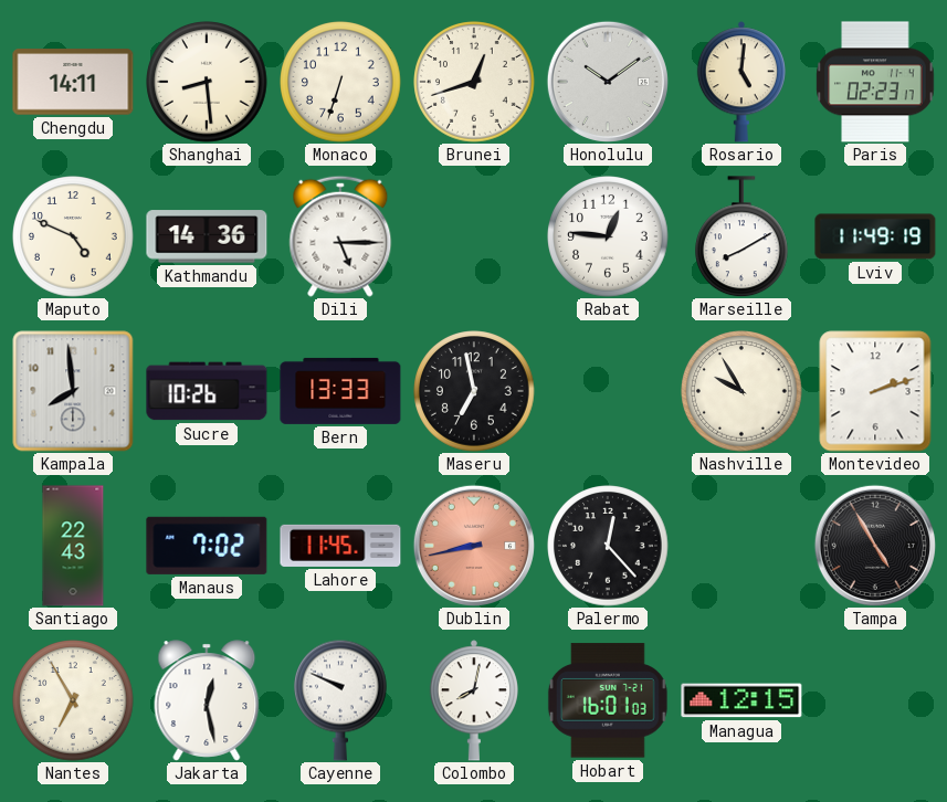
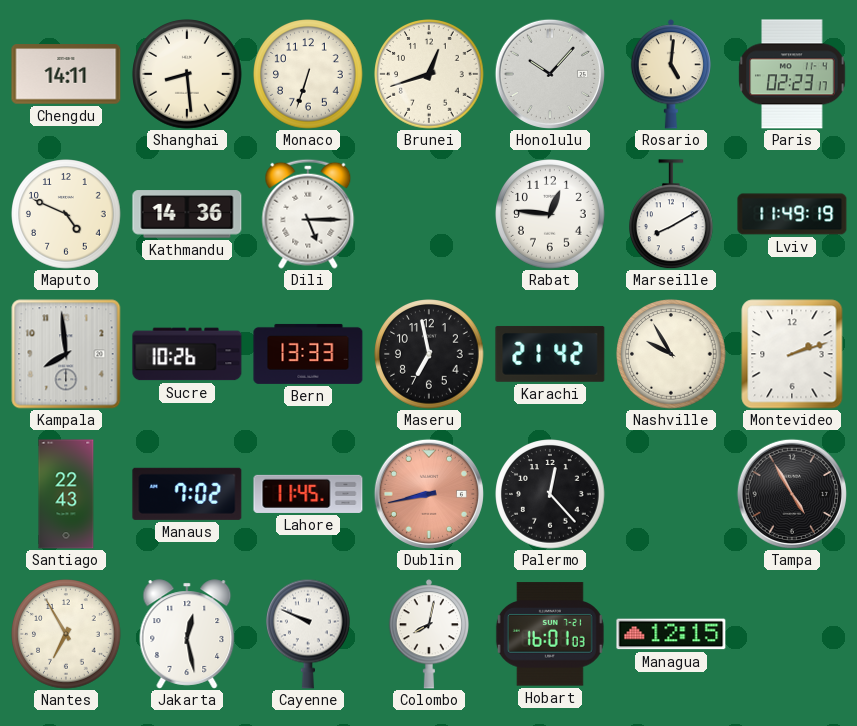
Honolulu: 10:09 -> 10:07
Karachi: none -> 21:42
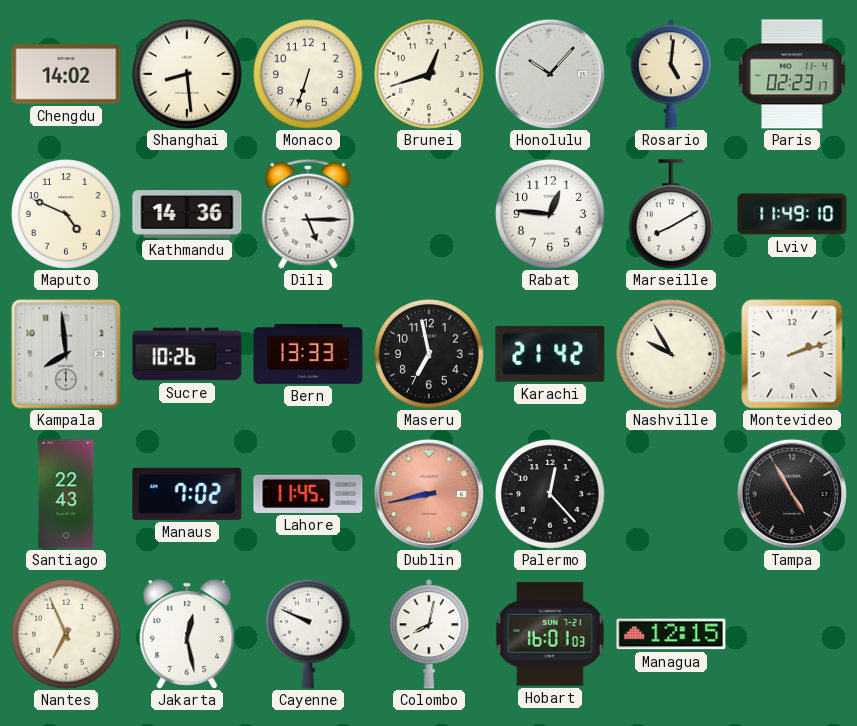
Chengdu: 14:11 -> 14:02
Lviv: 11:49:19 -> 11:49:10
Nantes: 6:55 -> 6:56
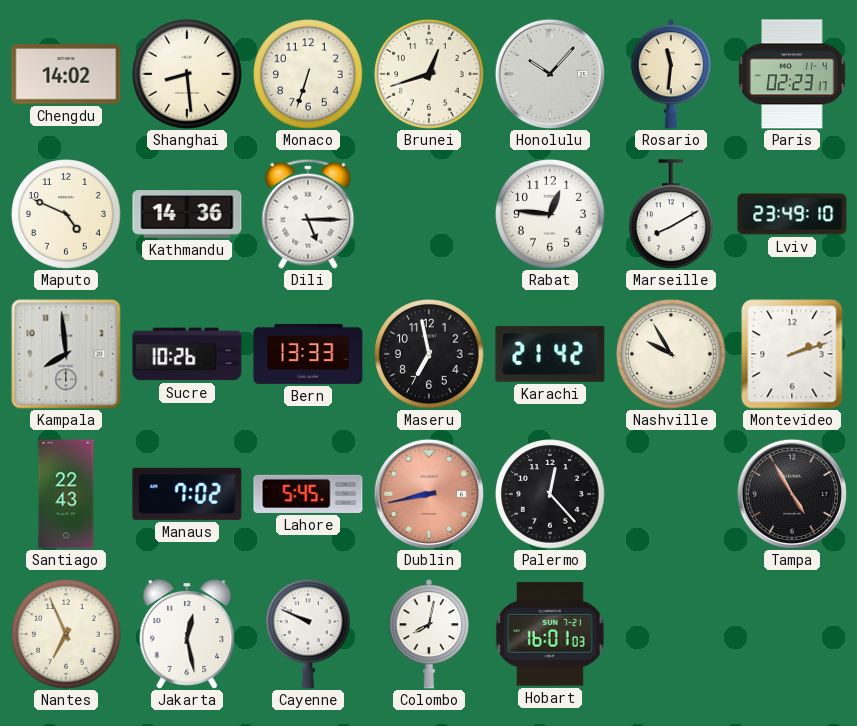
Rosario: 5:01 -> 11:31
Lviv: 11:49 -> 23:49
Lahore: 11:45 -> 5:45
Managua: 12:15 -> none
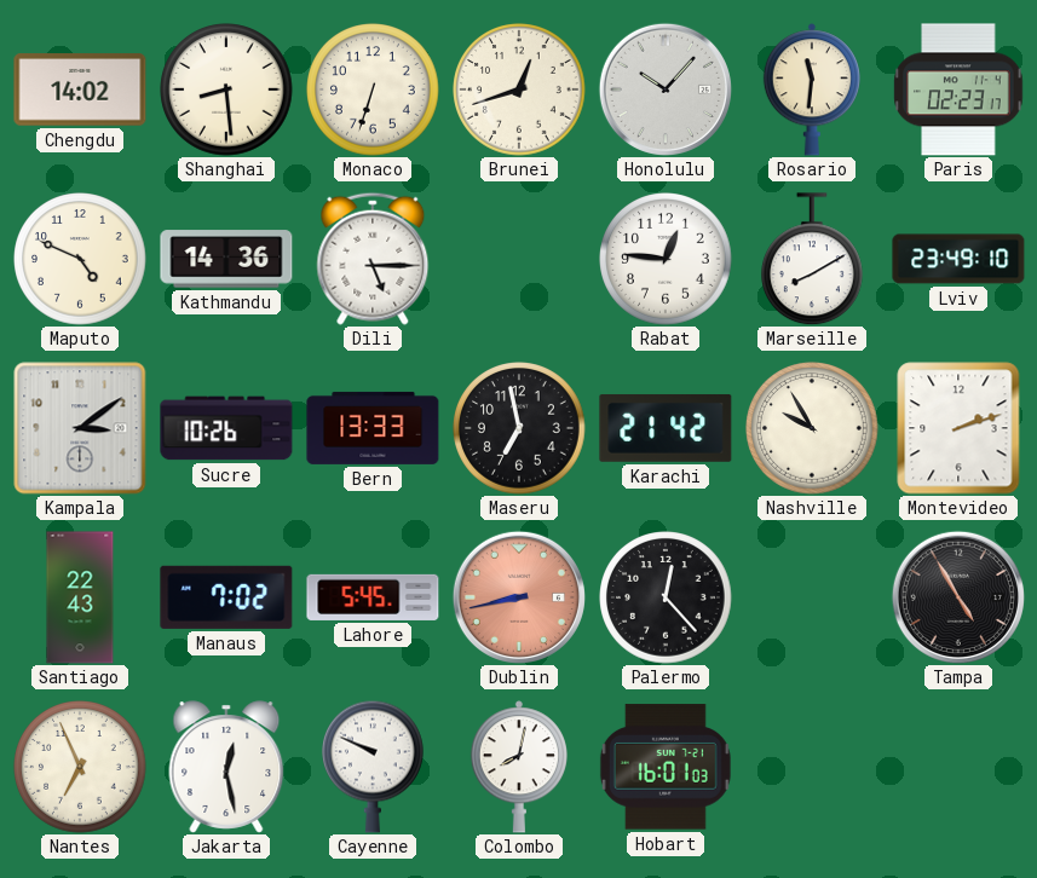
Kampala: 7:59 -> 3:09
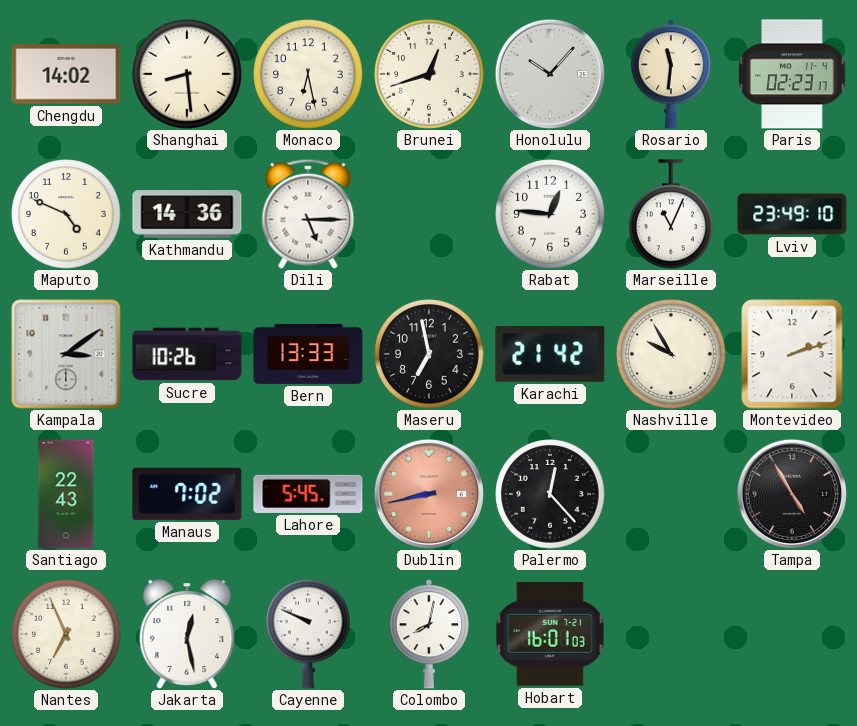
Monaco: 6:33 -> 6:28
Marseille: 8:10 -> 11:04
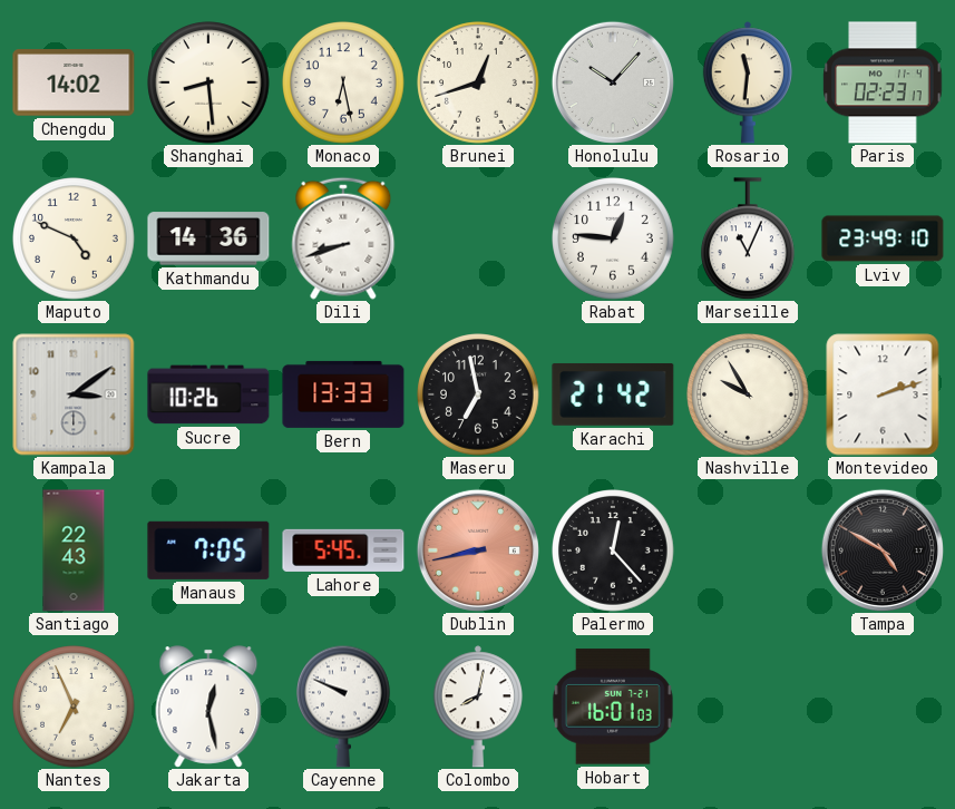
Dili: 5:15 -> 8:42
Manaus: 7:02 -> 7:05
Tampa: 4:55 -> 4:50
